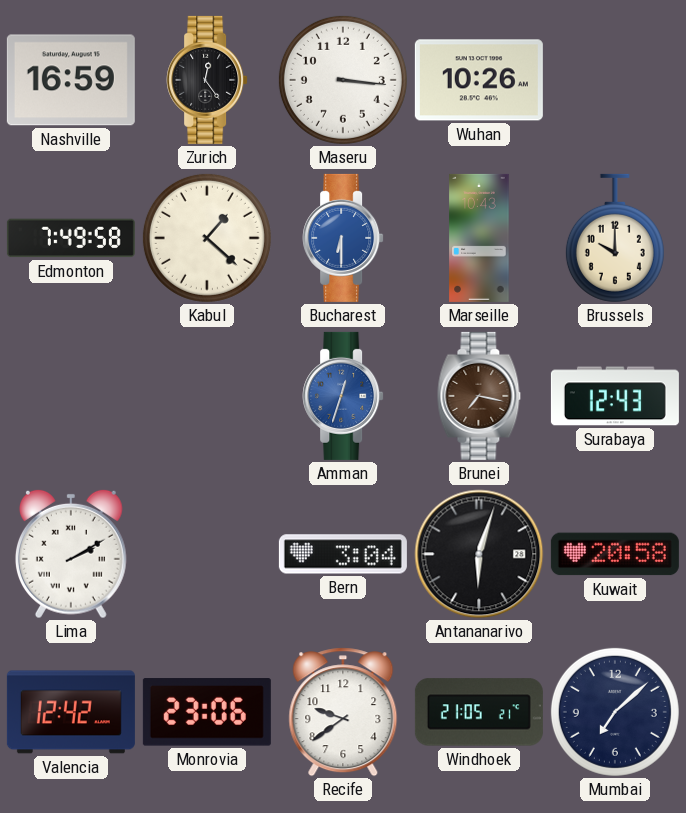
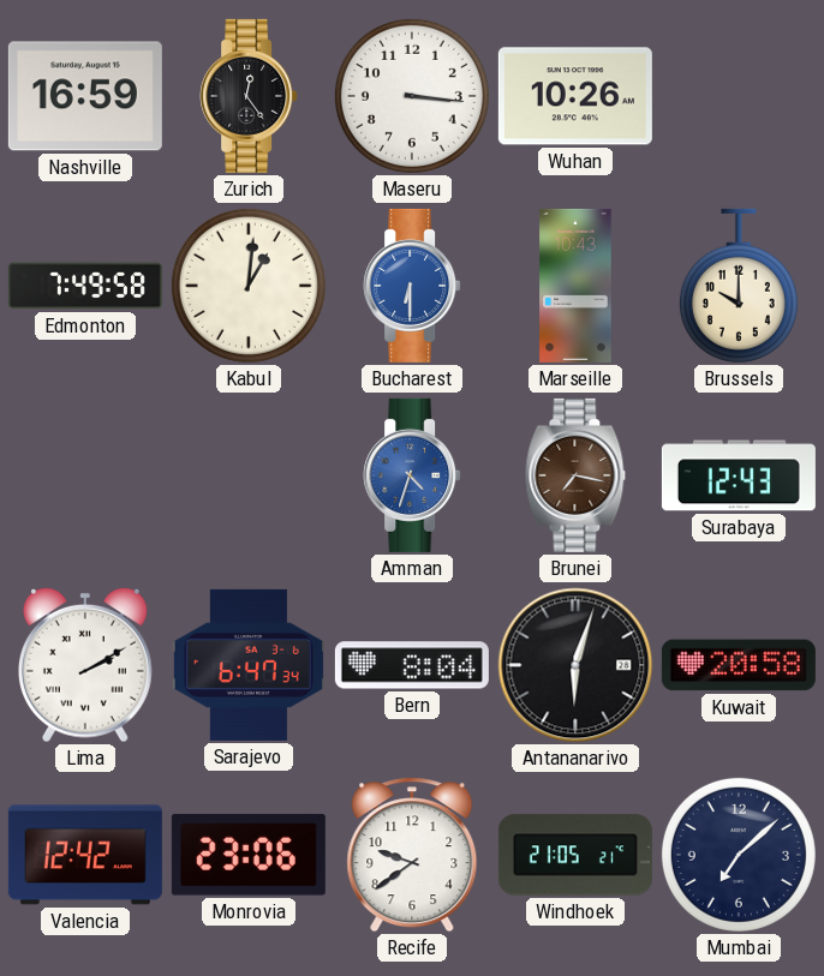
Kabul: 1:22 -> 1:01
Amman: 12:33 -> 4:33
Sarajevo: none -> 6:47
Bern: 3:04 -> 8:04
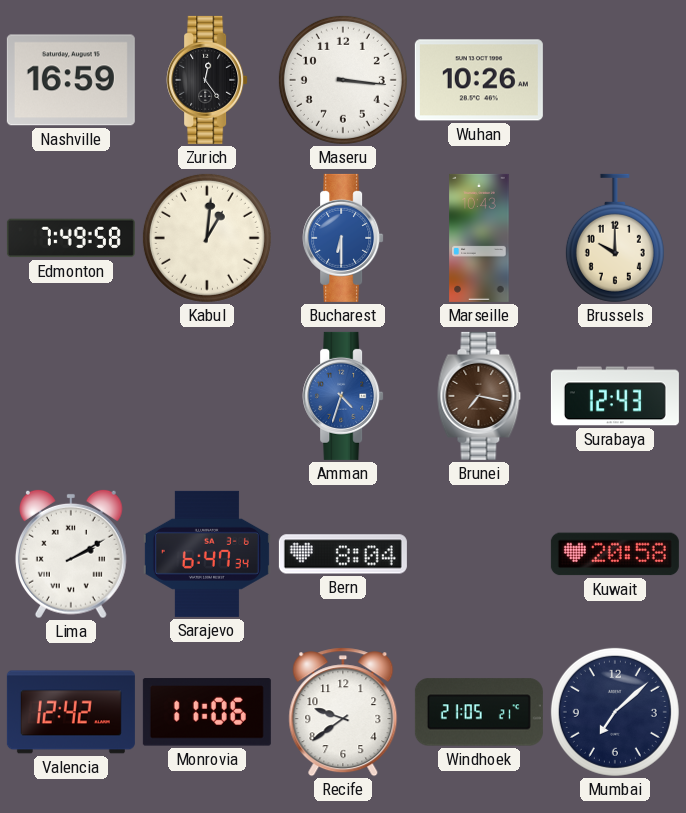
Antananarivo: 6:03 -> none
Monrovia: 23:06 -> 11:06
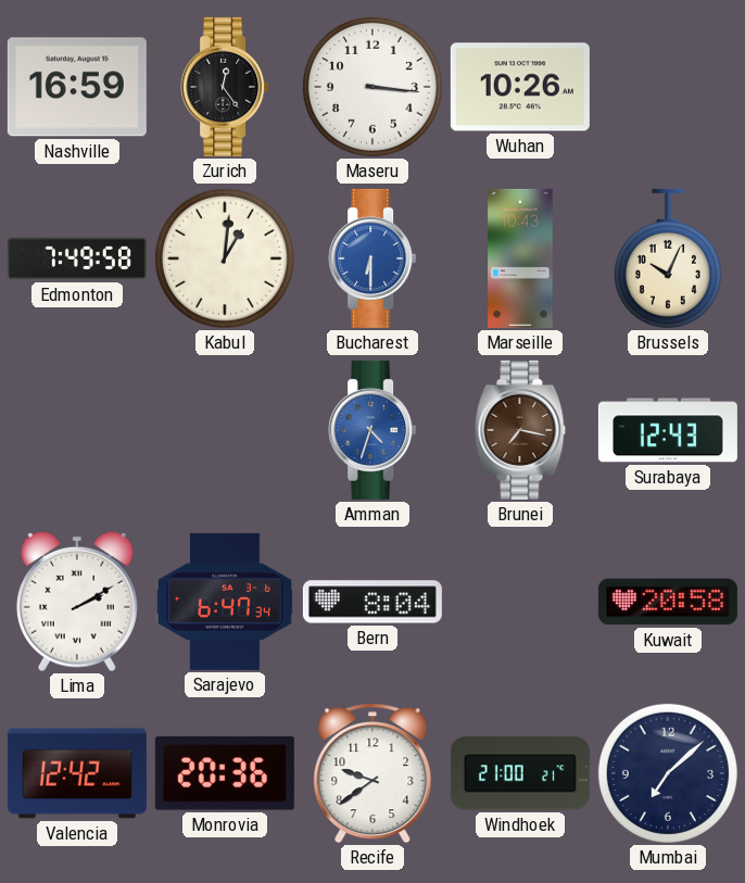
Brussels: 10:00 -> 10:04
Monrovia: 11:06 -> 20:36
Windhoek: 21:05 -> 21:00
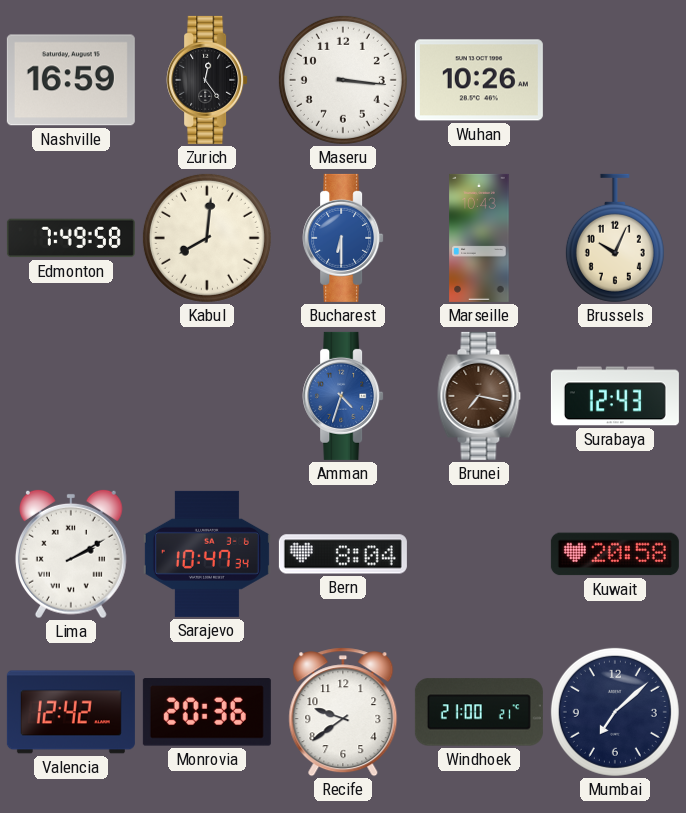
Kabul: 1:01 -> 8:01
Sarajevo: 6:47 -> 10:47
